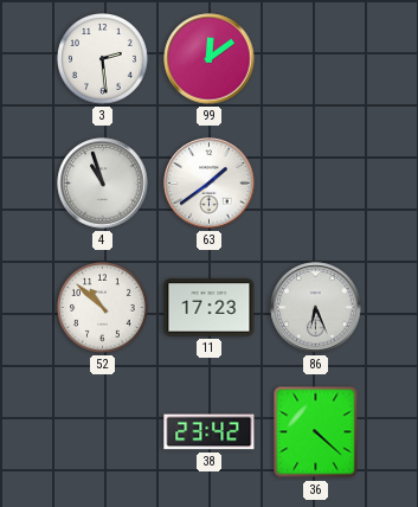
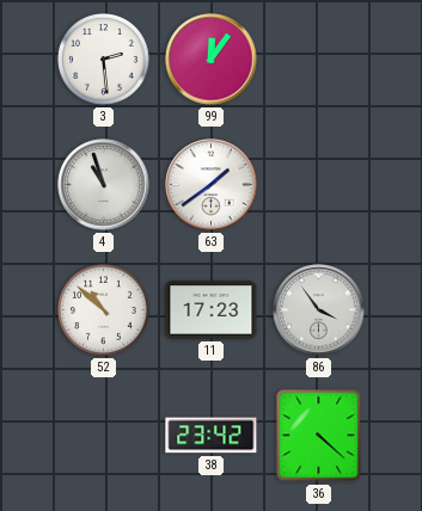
99: 12:09 -> 12:06
86: 6:26 -> 3:54
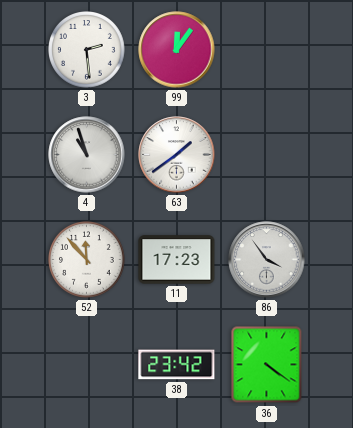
52: 10:52 -> 11:53
36: 4:22 -> 4:21
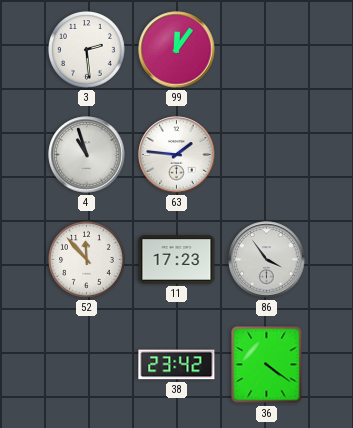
63: 1:39 -> 1:46
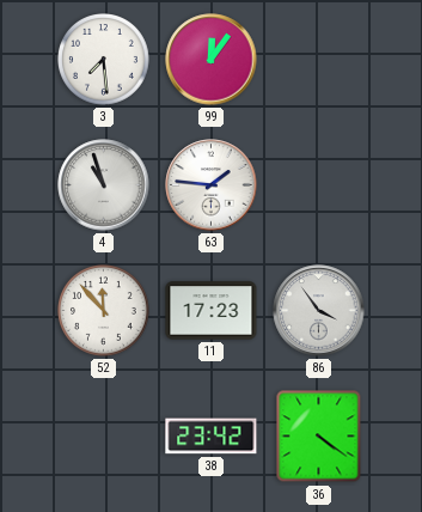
3: 2:29 -> 7:29
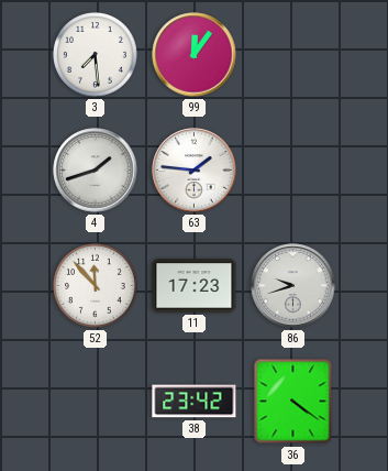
4: 10:57 -> 1:42
86: 3:54 -> 9:42
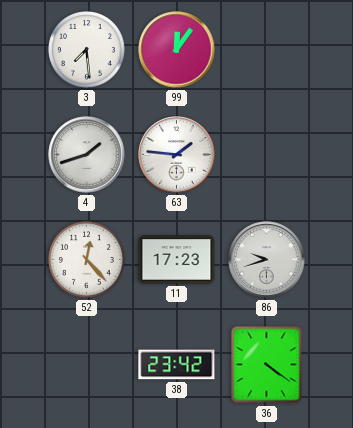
52: 11:53 -> 12:23
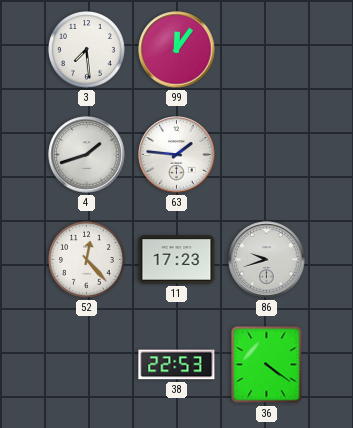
38: 23:42 -> 22:53
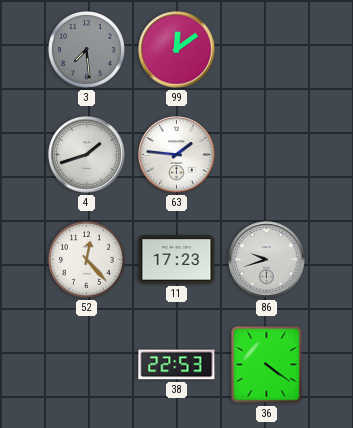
3 dial: white -> grey
99: 12:06 -> 12:09
